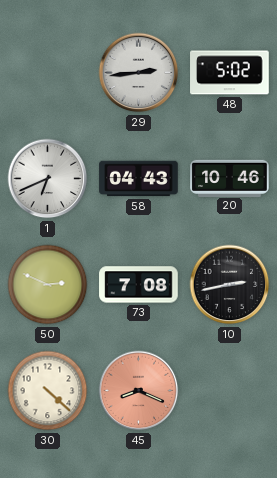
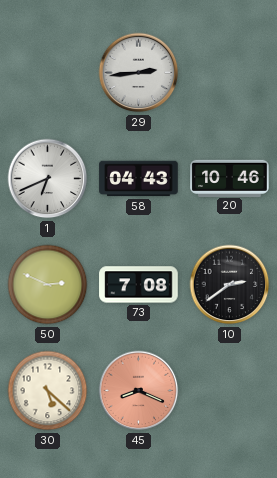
48: 5:02 -> none
10: 2:43 -> 2:39
30: 4:22 -> 5:22
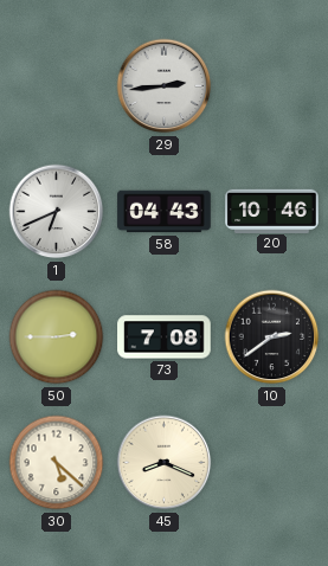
50: 2:49 -> 2:45
45 dial: salmon -> cream
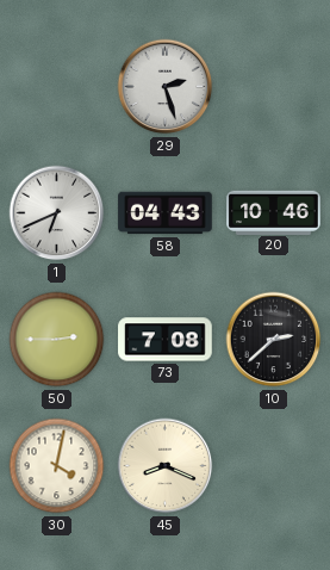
29: 2:44 -> 2:27
10: 2:39 -> 2:38
30: 5:22 -> 4:02
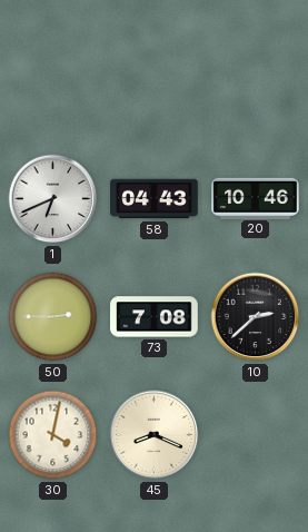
29: 2:27 -> none
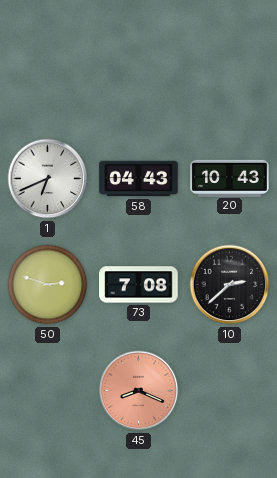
20: 10:46 -> 10:43
50: 2:45 -> 2:48
30: 4:02 -> none
45 dial: cream -> salmon
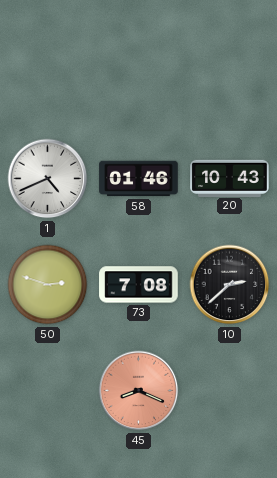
1: 6:41 -> 4:41
58: 04:43 -> 01:46
